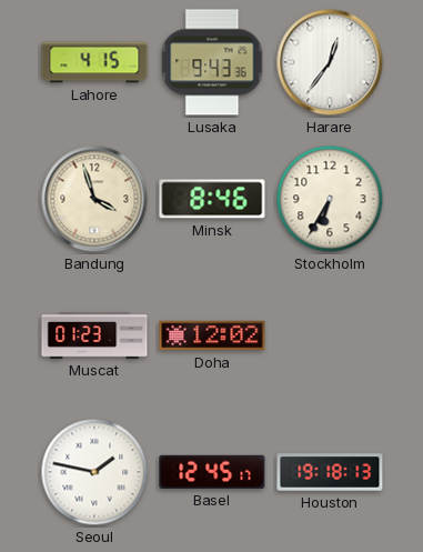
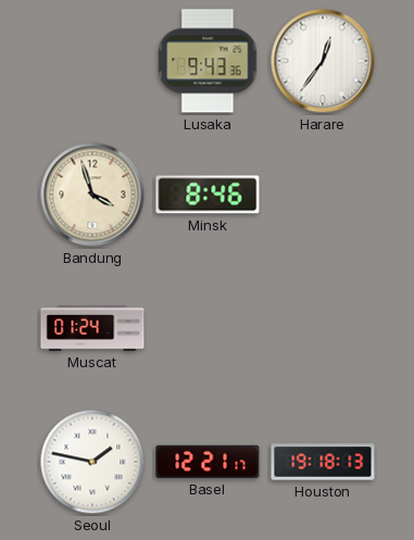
Lahore: 4:15 -> none
Stockholm: 6:35 -> none
Muscat: 01:23 -> 01:24
Doha: 12:02 -> none
Basel: 12:45 -> 12:21
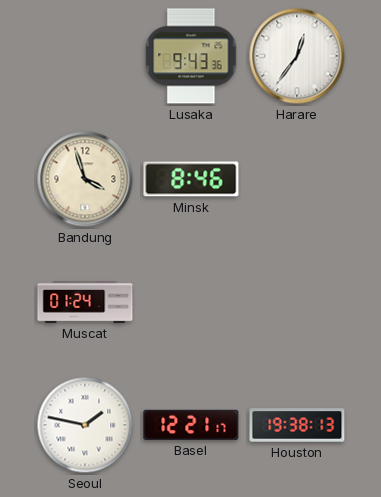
Houston: 19:18 -> 19:38
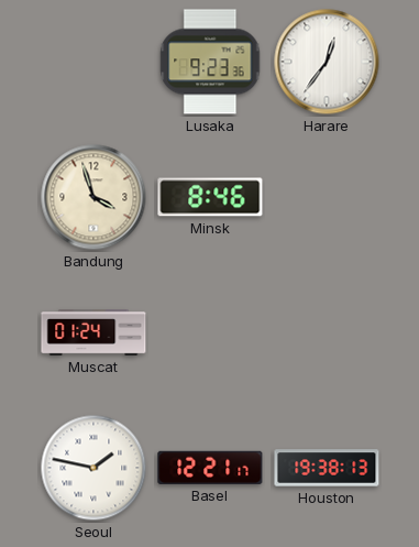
Lusaka: 9:43 -> 9:23
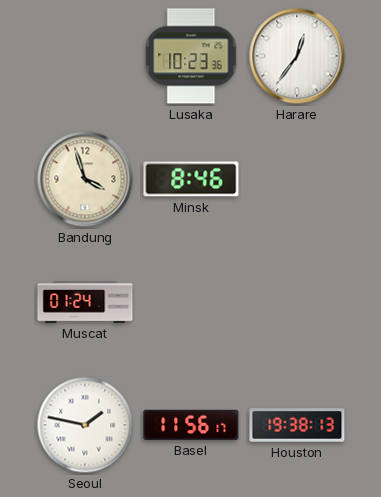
Lusaka: 9:23 -> 10:23
Basel: 12:21 -> 11:56
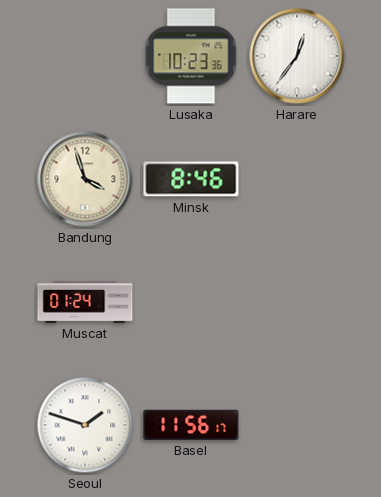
Seoul: 1:47 -> 1:48
Houston: 19:38 -> none
